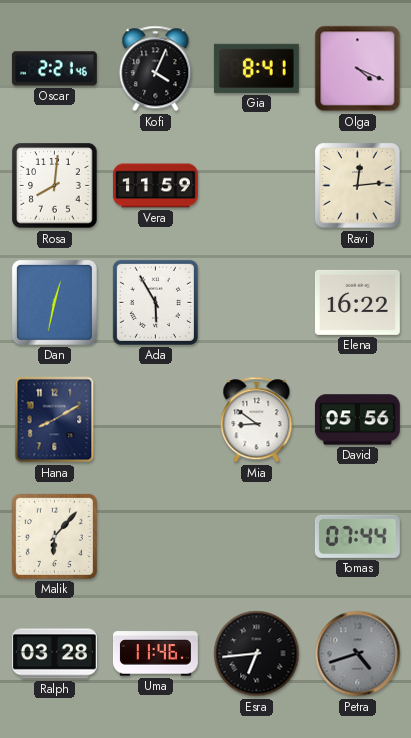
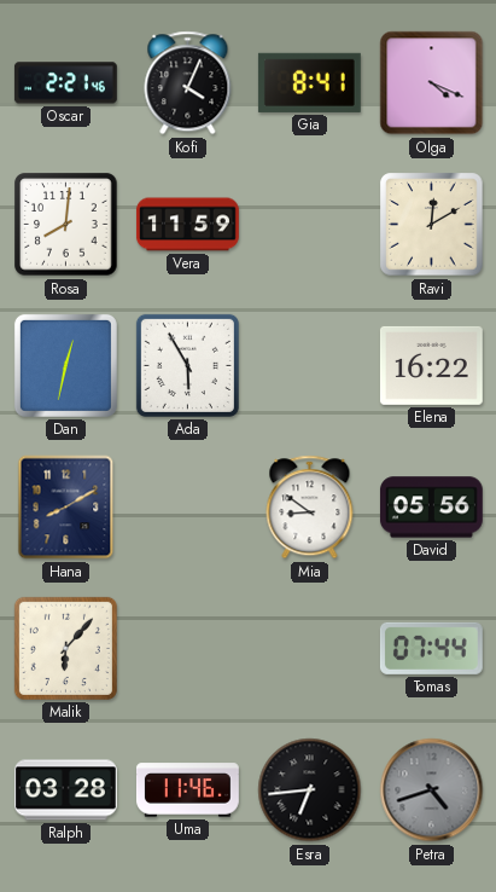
Ravi: 12:14 -> 12:10
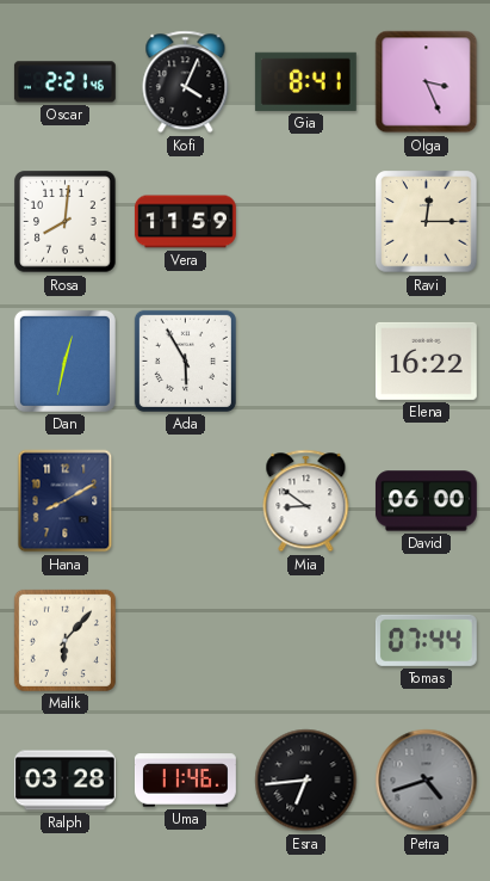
Olga: 4:19 -> 3:26
Ravi: 12:10 -> 12:15
David: 05:56 -> 06:00
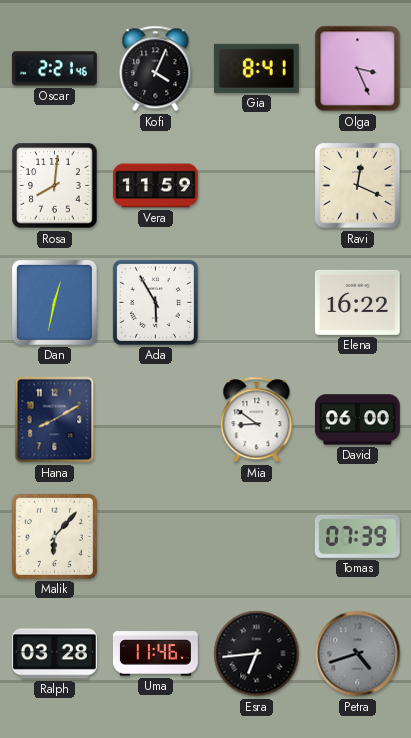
Ravi: 12:15 -> 12:19
Tomas: 07:44 -> 07:39
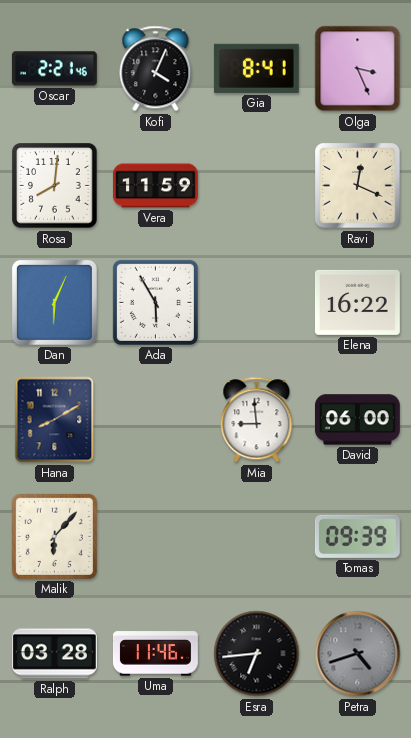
Dan: 12:32 -> 6:04
Mia: 8:51 -> 8:59
Tomas: 07:39 -> 09:39
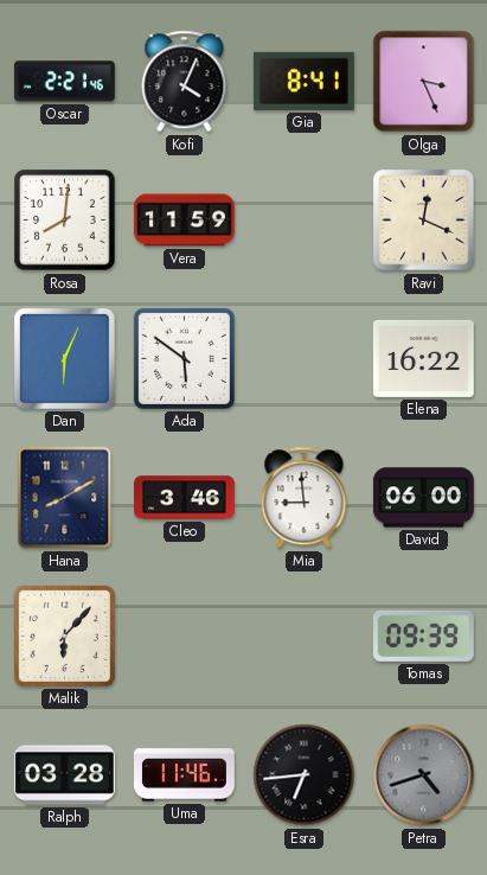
Ada: 5:55 -> 5:51
Cleo: none -> 3:46
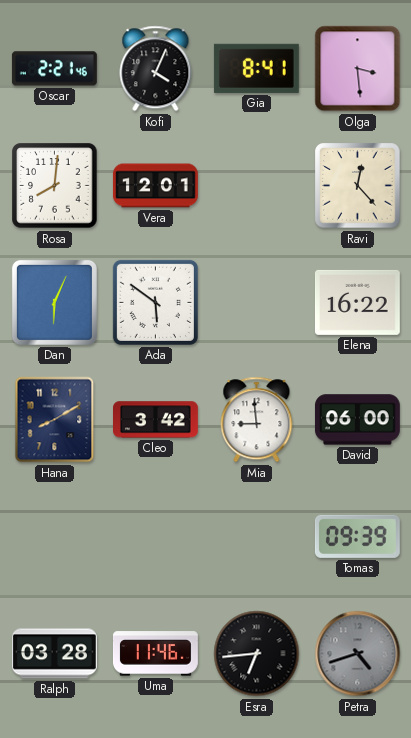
Olga: 3:26 -> 3:29
Vera: 11:59 -> 12:01
Ravi: 12:19 -> 12:23
Cleo: 3:46 -> 3:42
Malik: 6:07 -> none
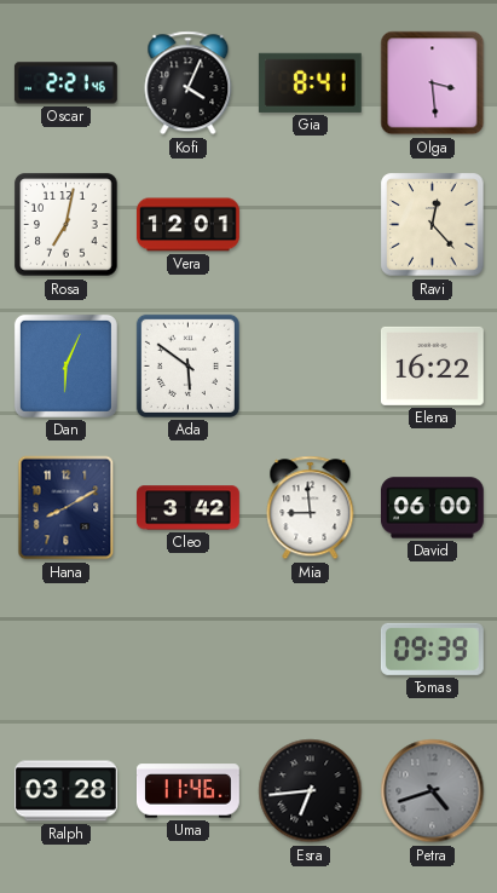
Rosa: 8:01 -> 7:02
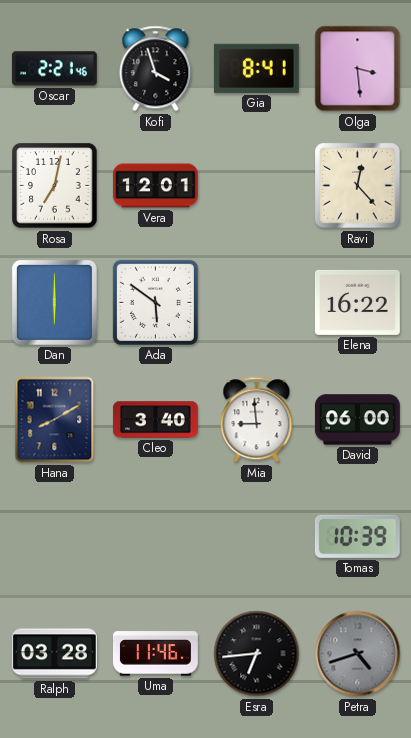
Kofi: 4:04 -> 3:57
Dan: 6:04 -> 6:00
Cleo: 3:42 -> 3:40
Tomas: 09:39 -> 10:39
